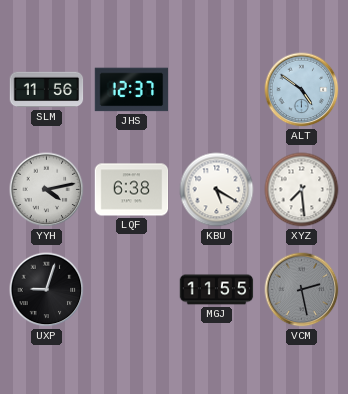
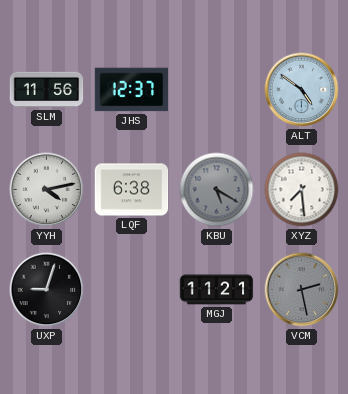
KBU dial: white -> grey
MGJ: 11:55 -> 11:21
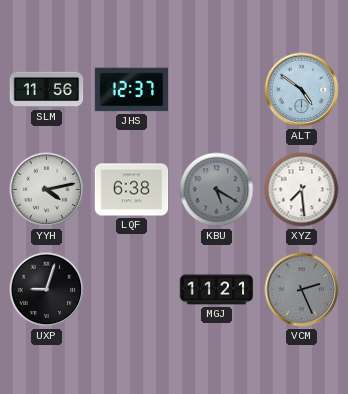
VCM: 2:28 -> 2:26
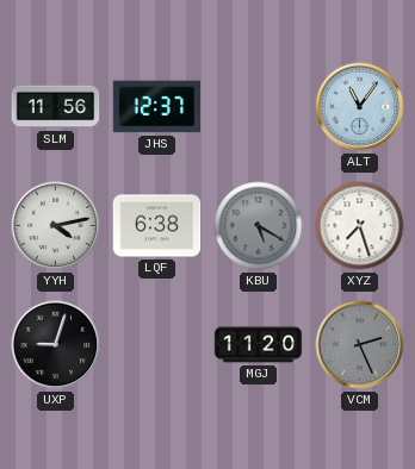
ALT: 4:51 -> 11:06
XYZ: 7:29 -> 7:27
MGJ: 11:21 -> 11:20
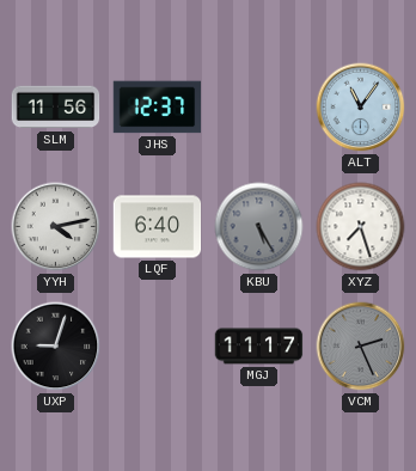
LQF: 6:38 -> 6:40
KBU: 5:20 -> 5:25
MGJ: 11:20 -> 11:17
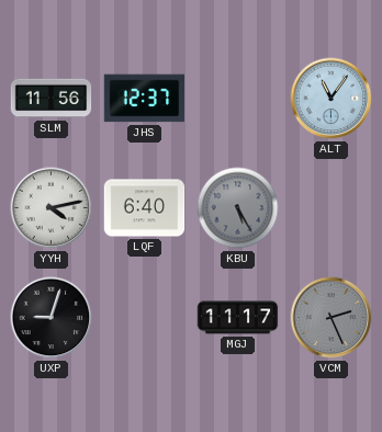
XYZ: 7:27 -> none
